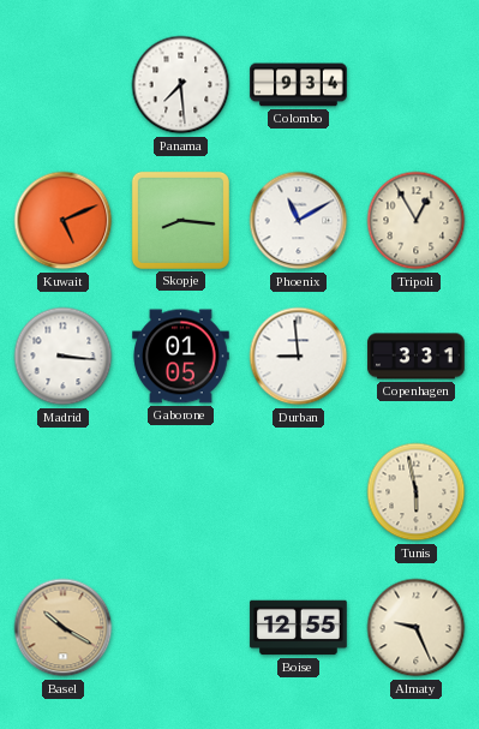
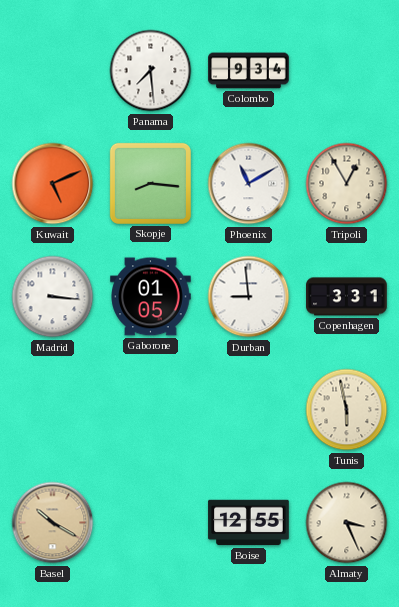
Almaty: 9:26 -> 3:26
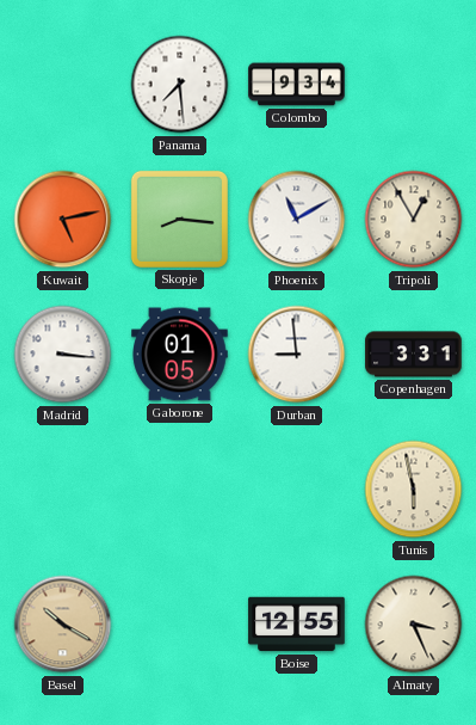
Kuwait: 5:11 -> 5:13
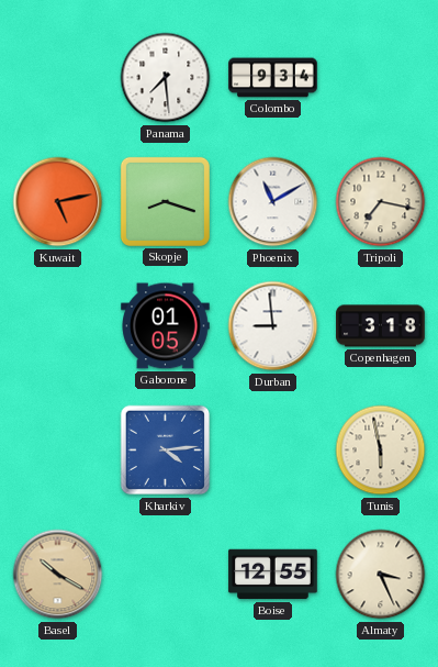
Skopje: 8:16 -> 8:18
Tripoli: 12:55 -> 7:17
Madrid: 3:16 -> none
Copenhagen: 3:31 -> 3:18
Kharkiv: none -> 4:14
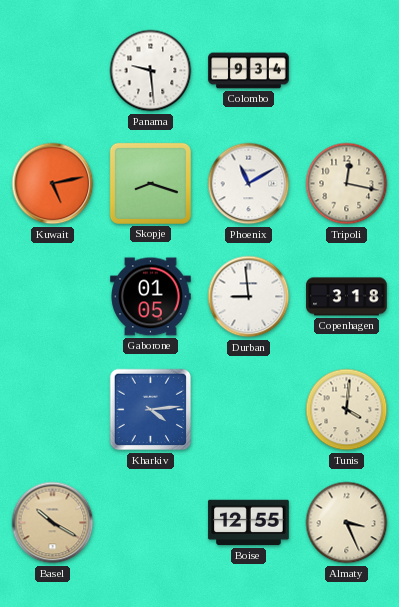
Panama: 7:29 -> 9:29
Tripoli: 7:17 -> 12:17
Tunis: 5:58 -> 4:01
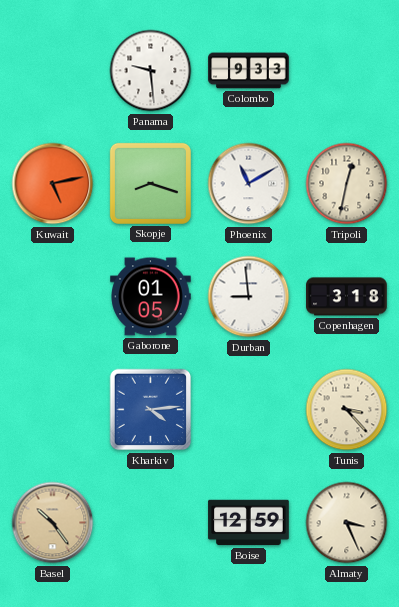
Colombo: 9:34 -> 9:33
Tripoli: 12:17 -> 12:32
Tunis: 4:01 -> 3:23
Basel: 10:20 -> 10:24
Boise: 12:55 -> 12:59
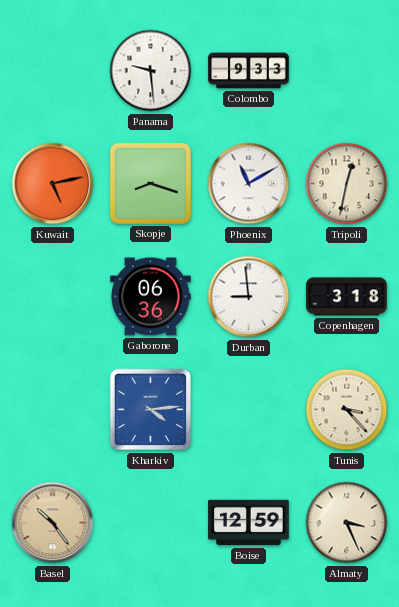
Gaborone: 01:05 -> 06:36
